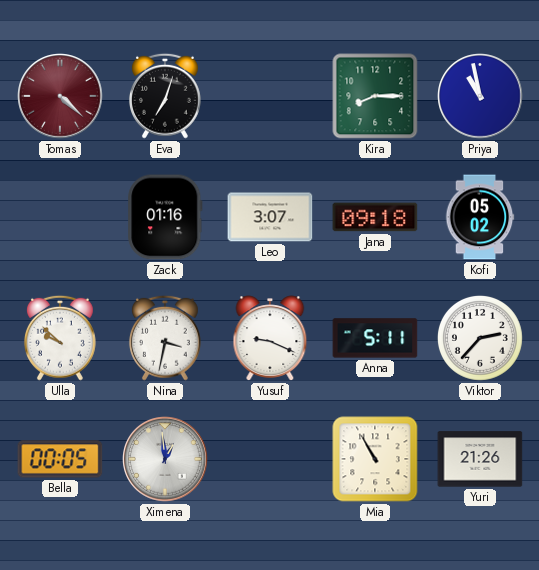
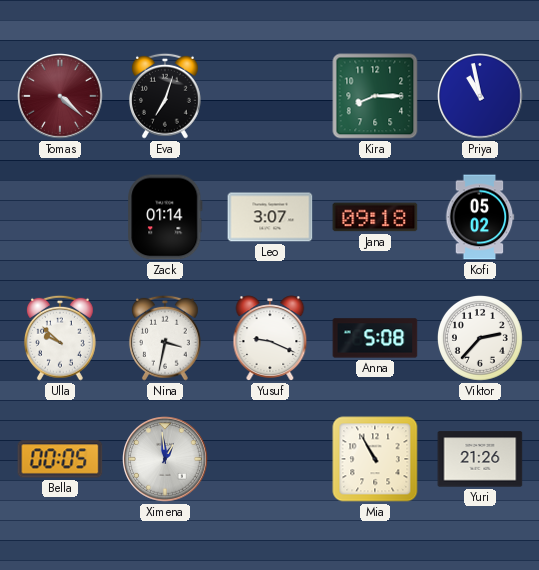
Zack: 01:16 -> 01:14
Anna: 5:11 -> 5:08
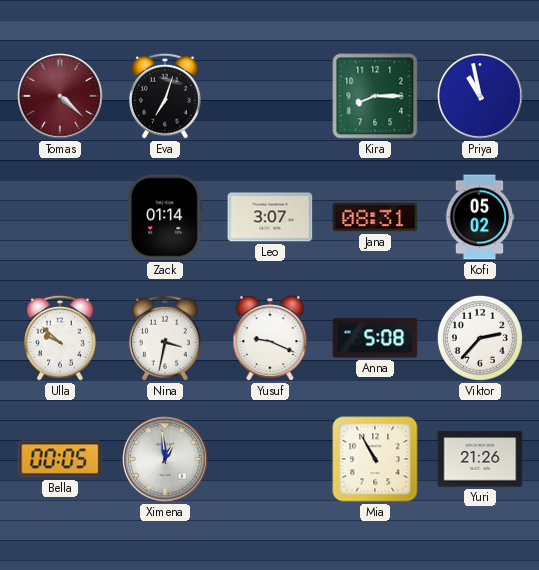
Jana: 09:18 -> 08:31
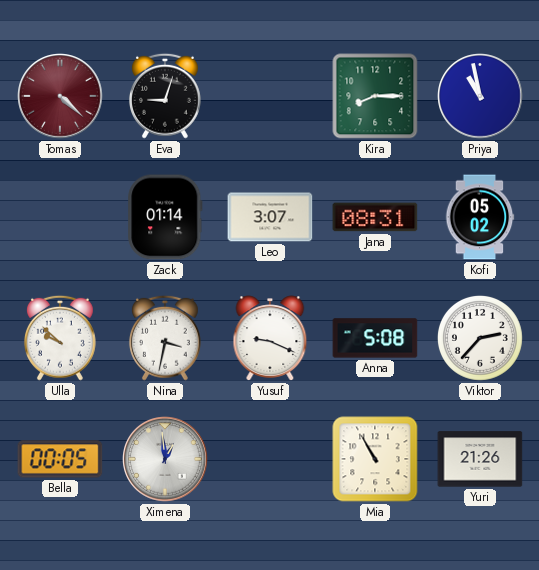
Eva: 7:03 -> 9:03
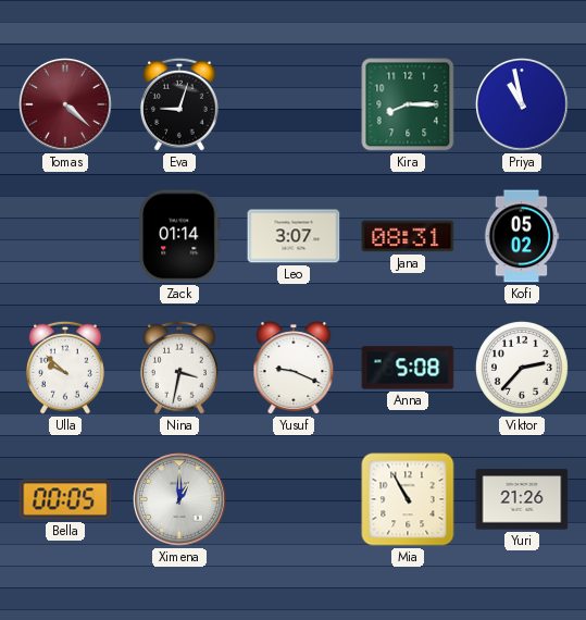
Ximena: 12:59 -> 1:00
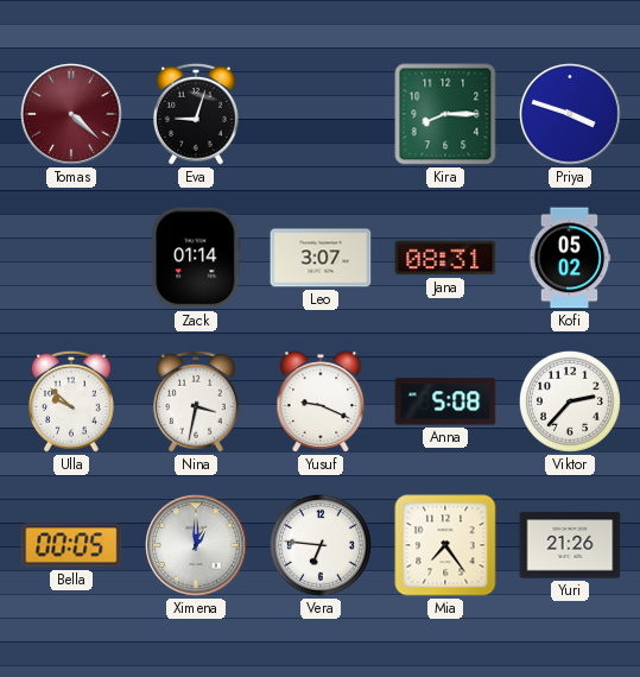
Priya: 10:58 -> 3:48
Vera: none -> 6:46
Mia: 10:55 -> 7:24
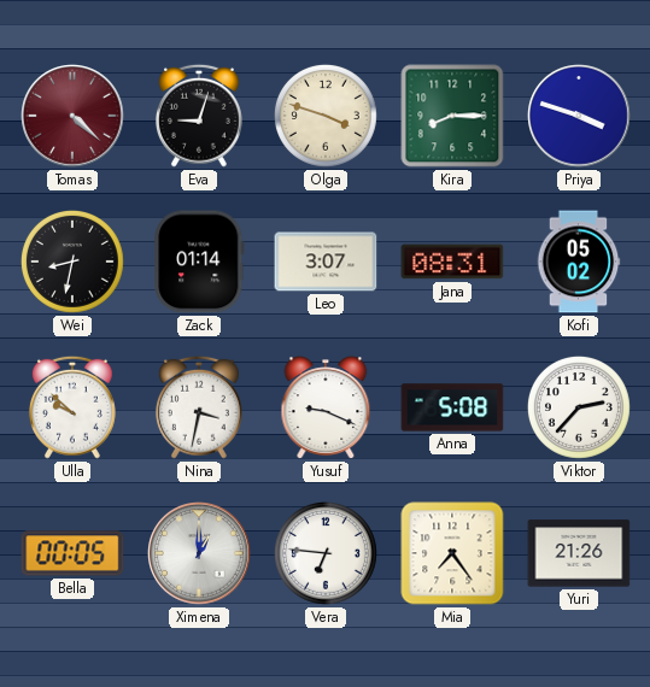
Olga: none -> 3:48
Wei: none -> 8:32
